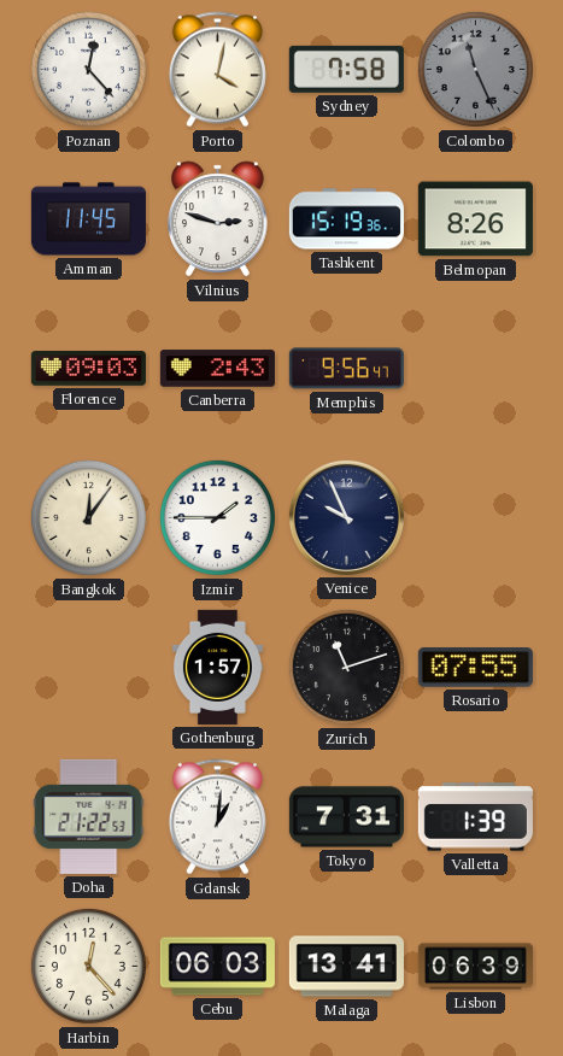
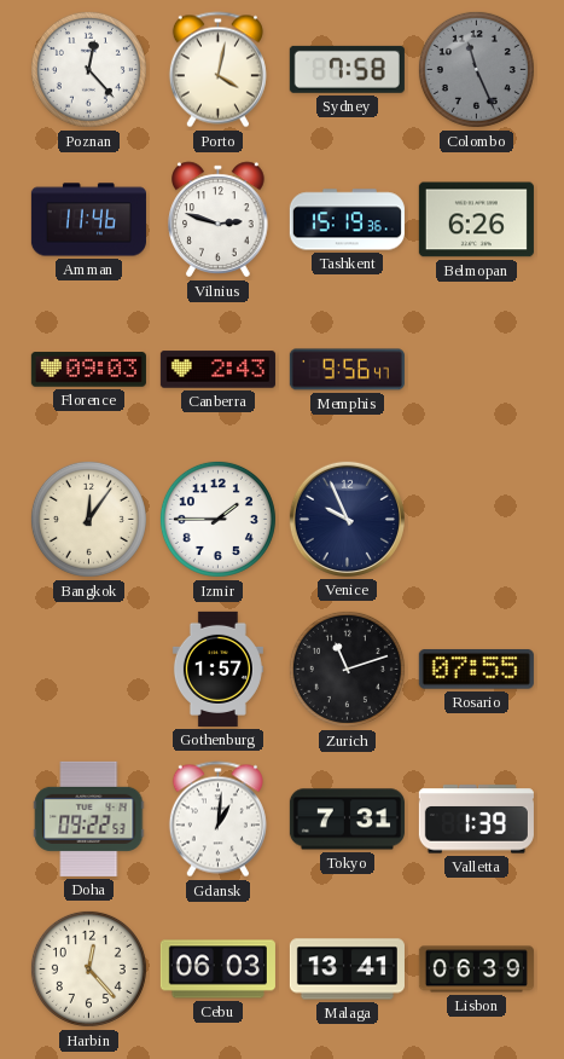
Amman: 11:45 -> 11:46
Belmopan: 8:26 -> 6:26
Doha: 21:22 -> 09:22
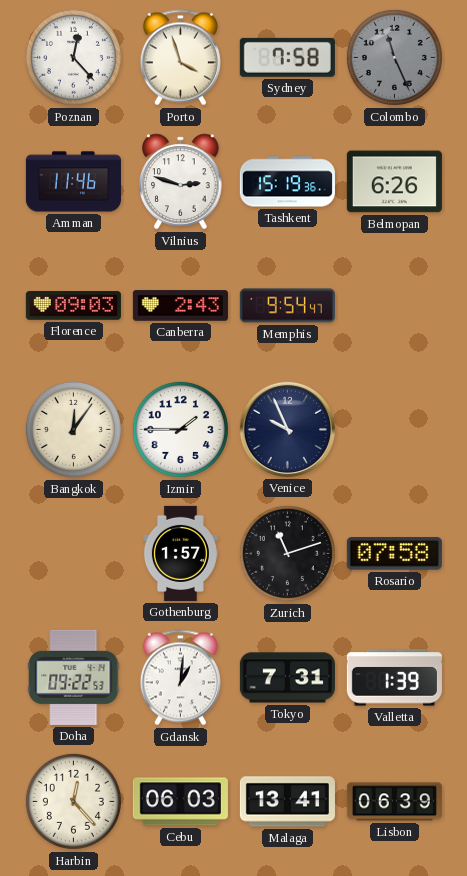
Porto: 4:02 -> 3:57
Memphis: 9:56 -> 9:54
Rosario: 07:55 -> 07:58
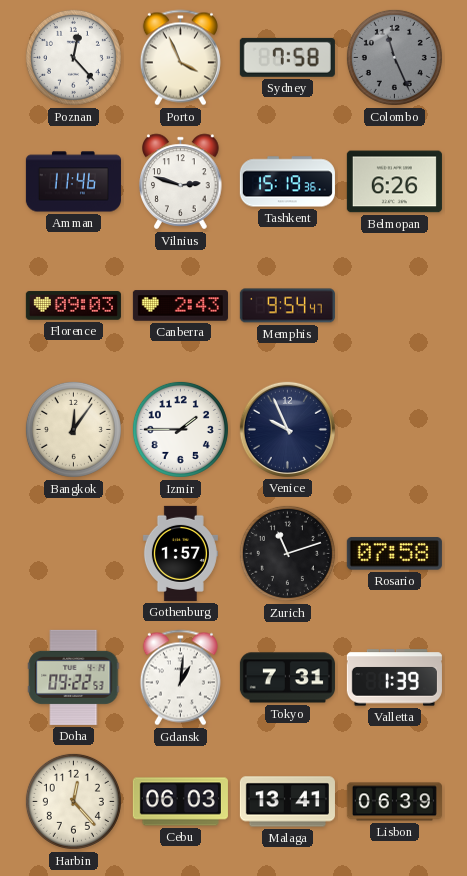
Porto: 3:57 -> 3:56
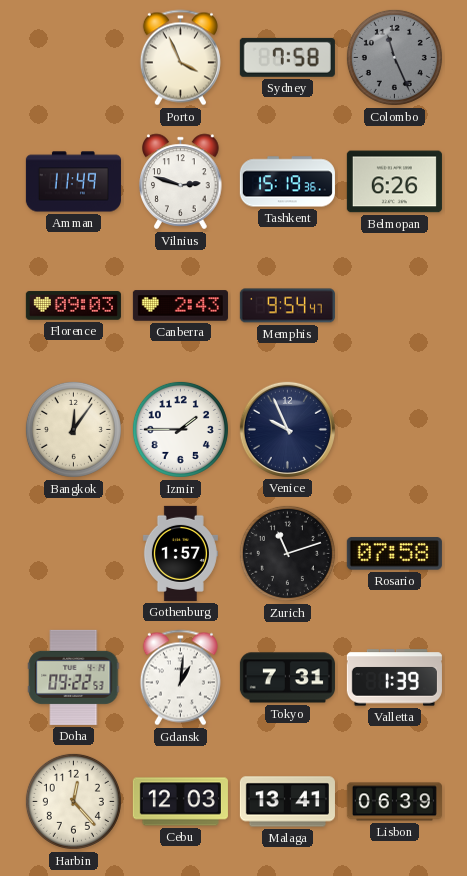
Poznan: 12:23 -> none
Amman: 11:46 -> 11:49
Cebu: 06:03 -> 12:03
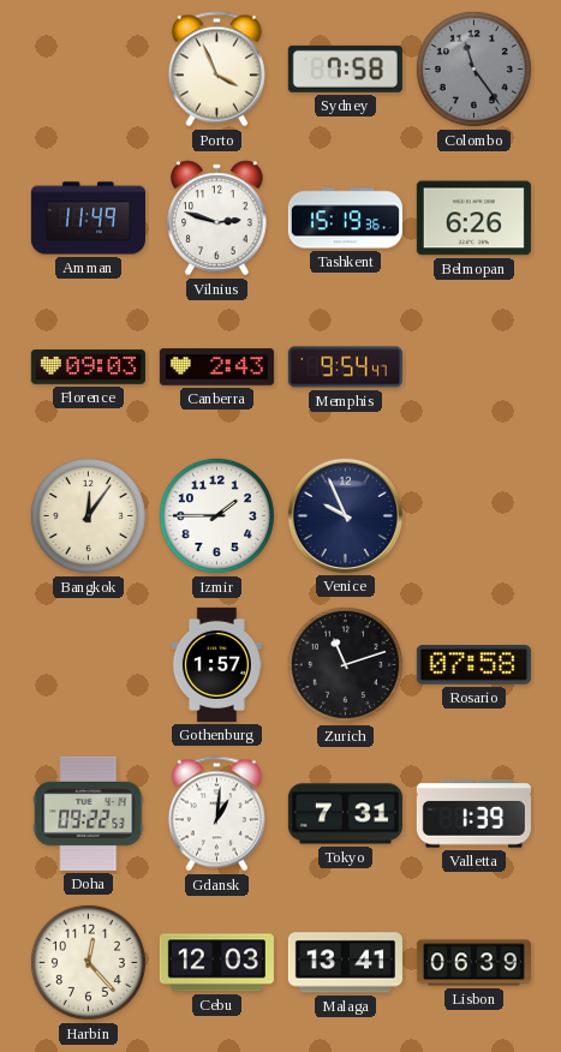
Colombo: 11:26 -> 11:24
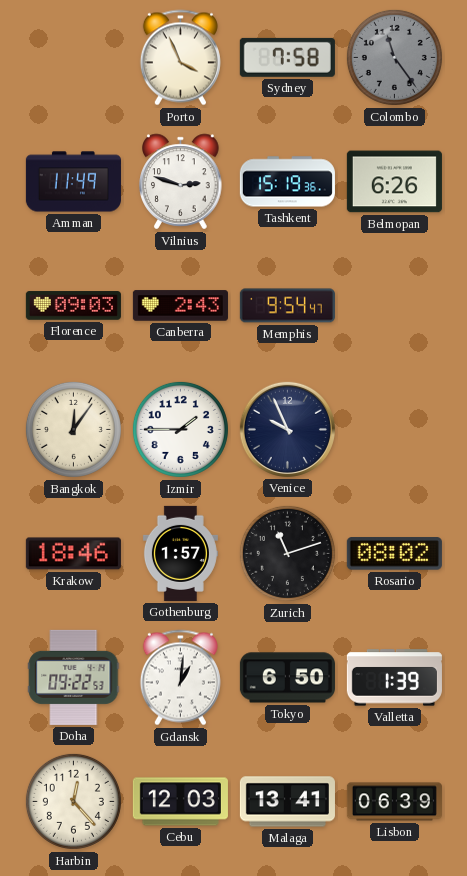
Krakow: none -> 18:46
Rosario: 07:58 -> 08:02
Tokyo: 7:31 -> 6:50
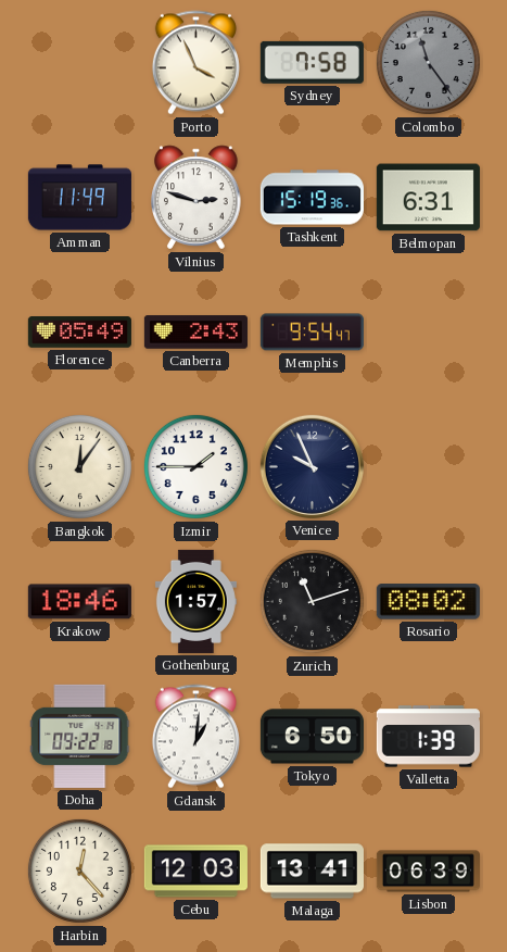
Belmopan: 6:26 -> 6:31
Florence: 09:03 -> 05:49
Doha: 09:22:53 -> 09:22:18
